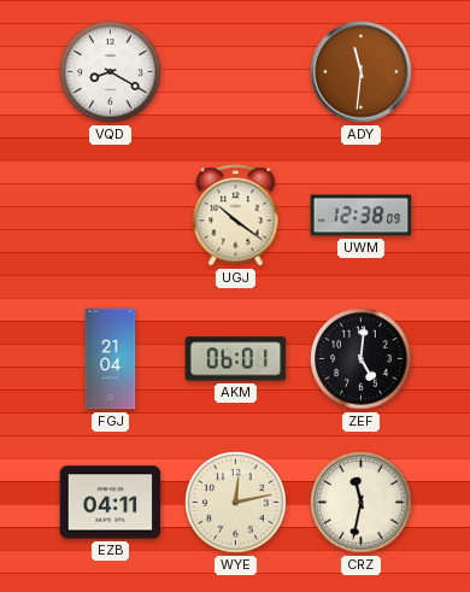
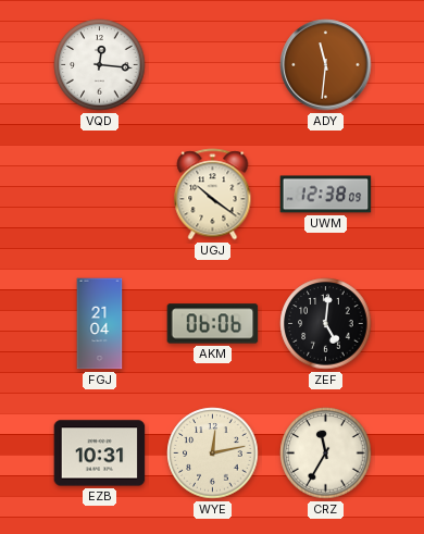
VQD: 8:20 -> 12:16
AKM: 06:01 -> 06:06
EZB: 04:11 -> 10:31
CRZ: 11:32 -> 11:35
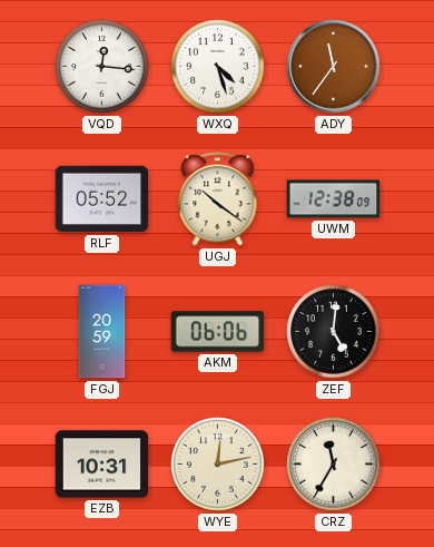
WXQ: none -> 4:27
ADY: 11:31 -> 11:36
RLF: none -> 05:52
FGJ: 21:04 -> 20:59
